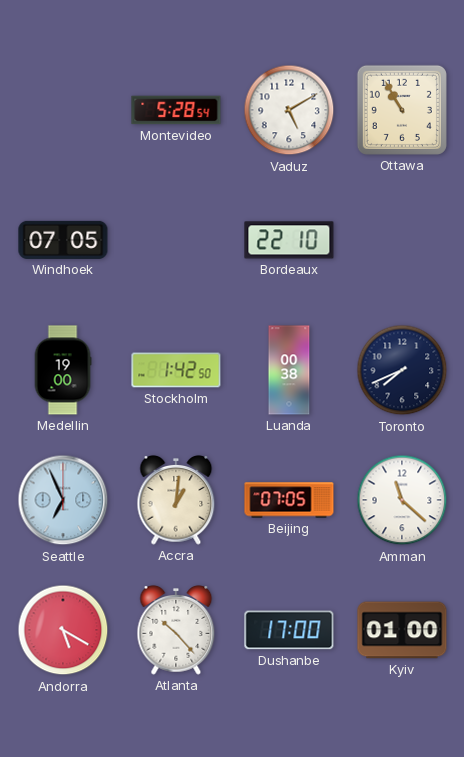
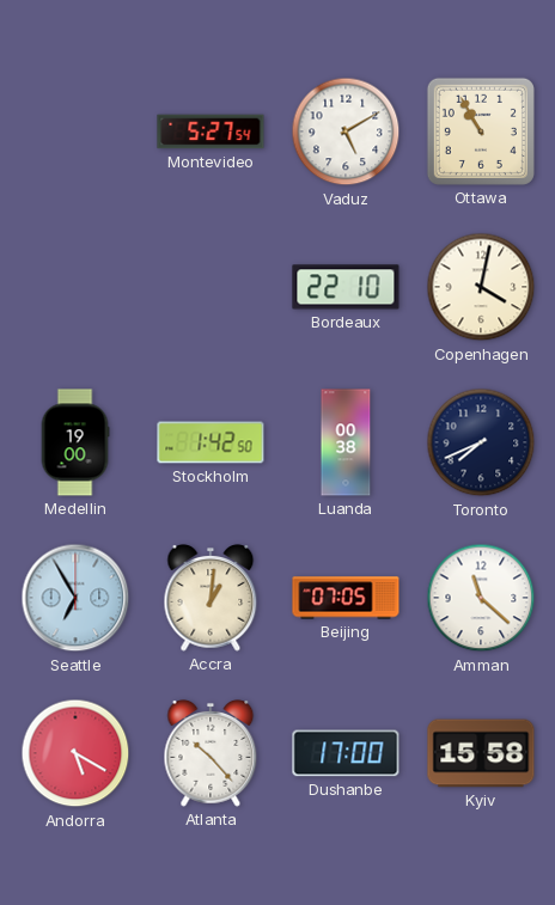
Montevideo: 5:28 -> 5:27
Windhoek: 07:05 -> none
Copenhagen: none -> 4:02
Seattle: 6:56 -> 6:55
Kyiv: 01:00 -> 15:58
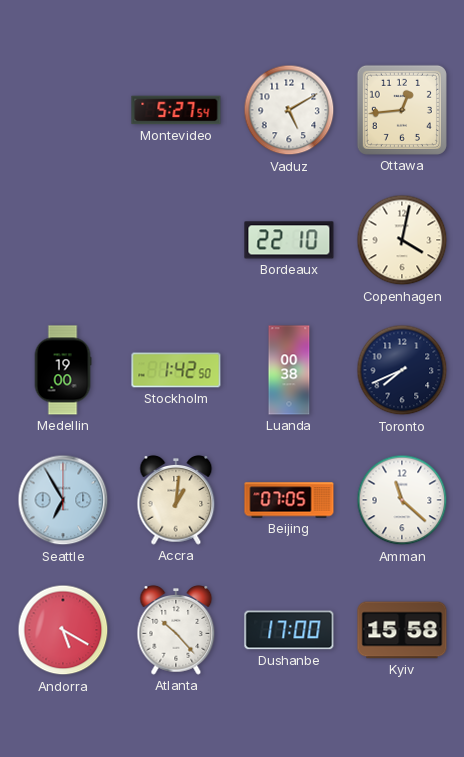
Ottawa: 10:55 -> 12:44
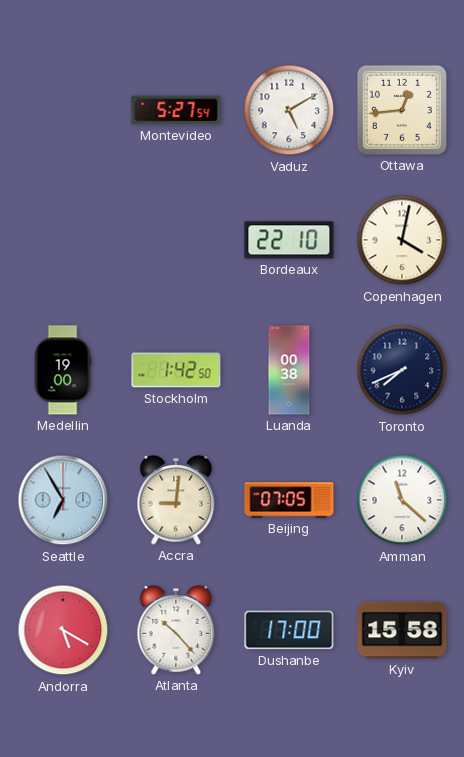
Accra: 1:01 -> 9:01
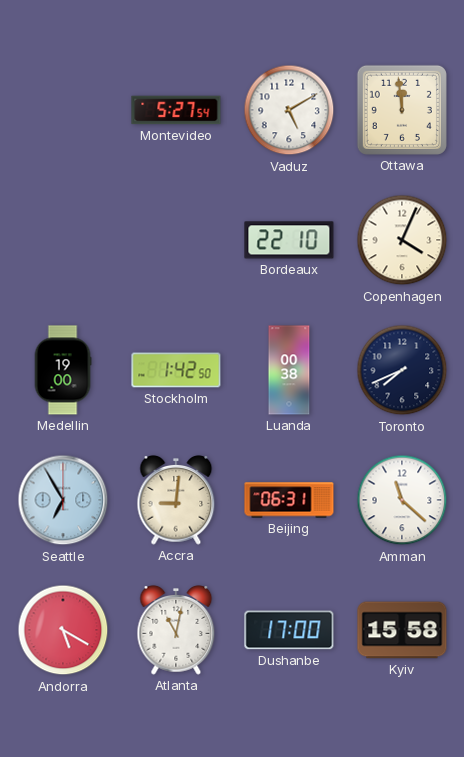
Ottawa: 12:44 -> 11:59
Copenhagen: 4:02 -> 4:04
Beijing: 07:05 -> 06:31
Atlanta: 10:23 -> 11:02
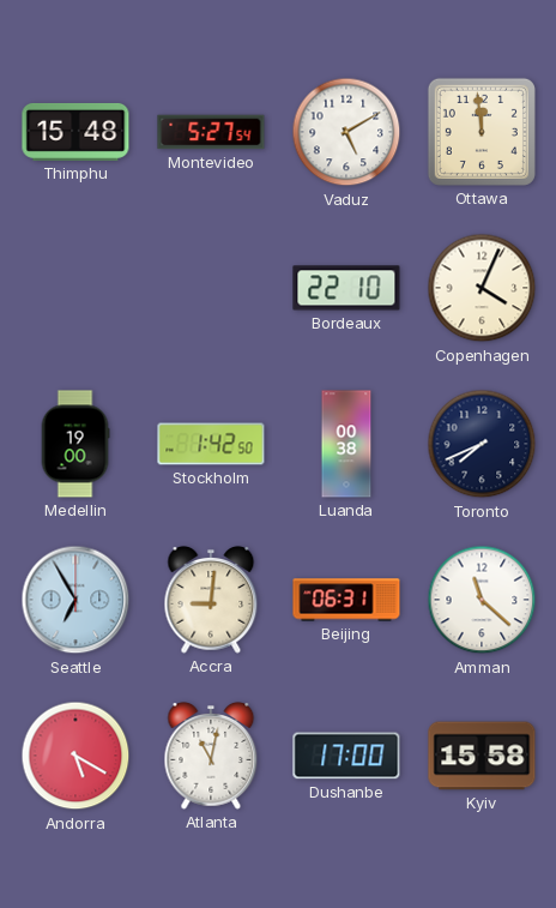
Thimphu: none -> 15:48
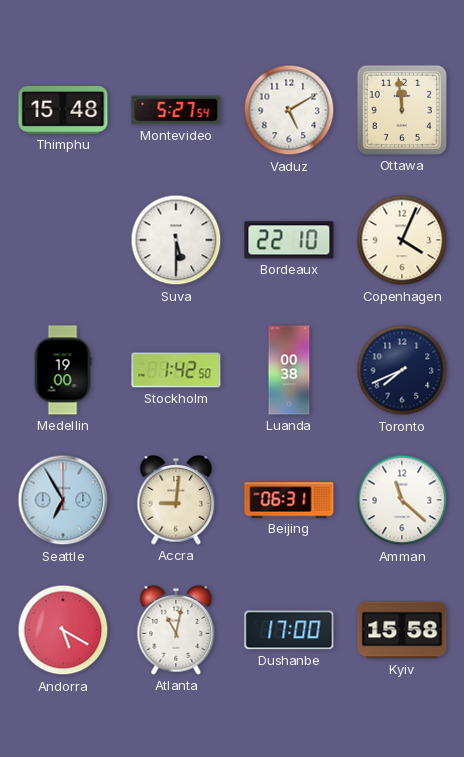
Suva: none -> 5:30
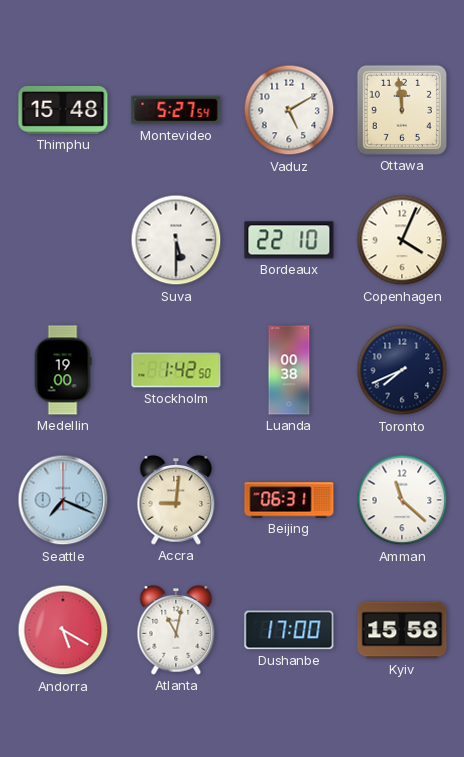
Seattle: 6:55 -> 7:19
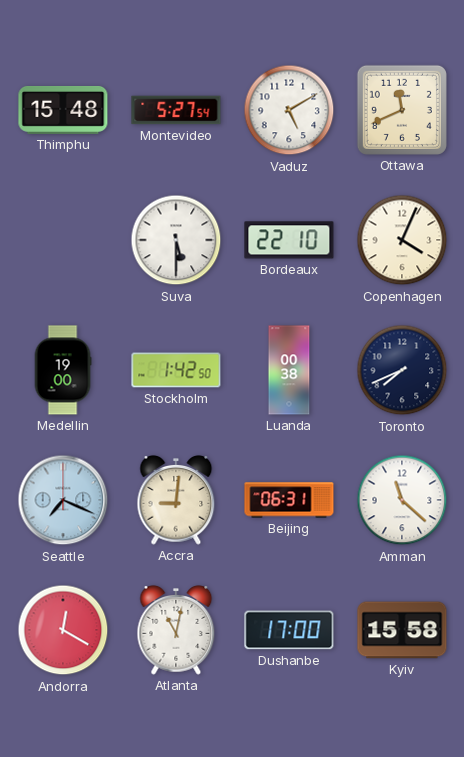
Ottawa: 11:59 -> 11:41
Andorra: 5:20 -> 12:20
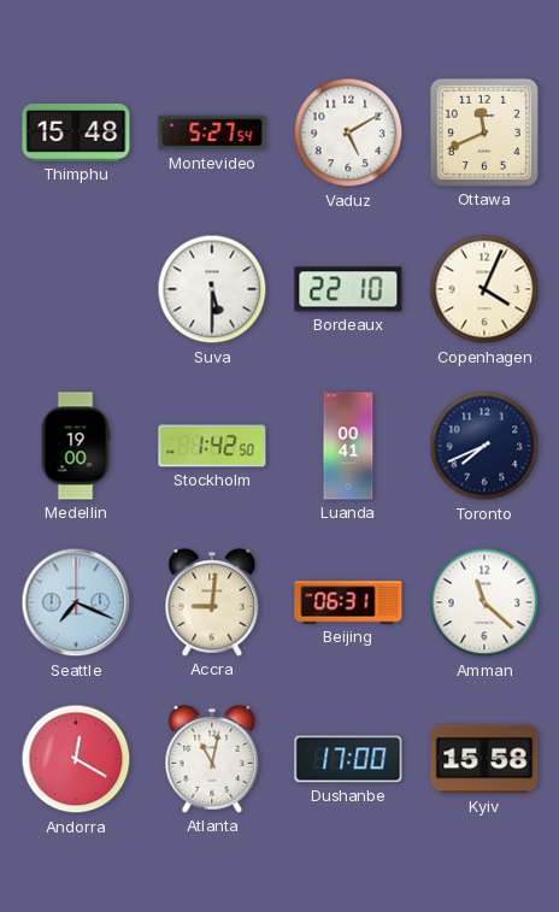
Luanda: 00:38 -> 00:41
